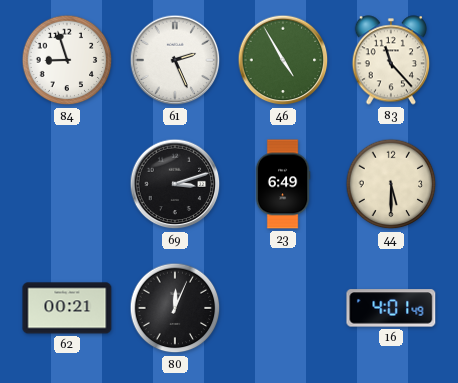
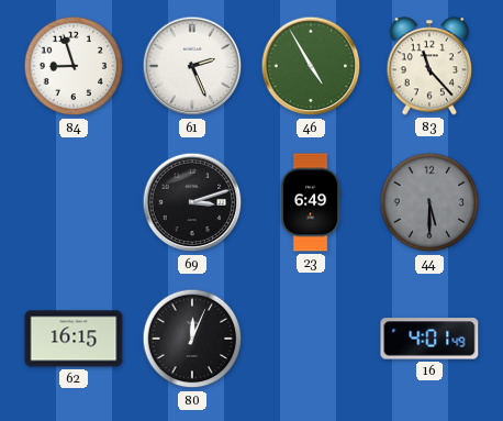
44 dial: cream -> grey
62: 00:21 -> 16:15
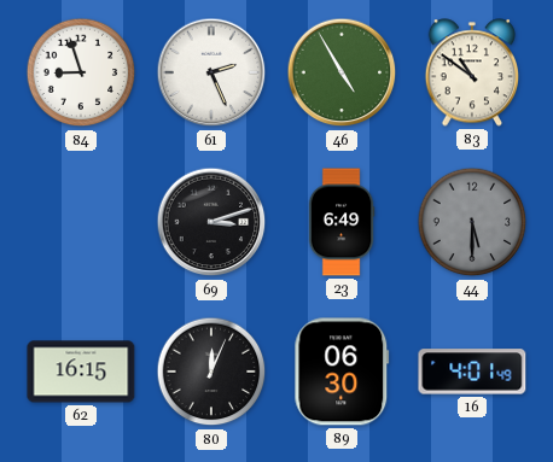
83: 11:23 -> 10:51
89: none -> 06:30
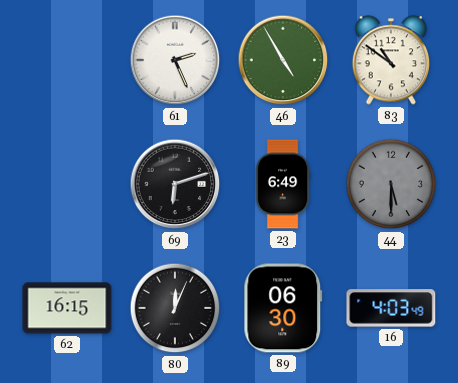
84: 8:57 -> none
69: 3:12 -> 6:12
16: 4:01 -> 4:03
